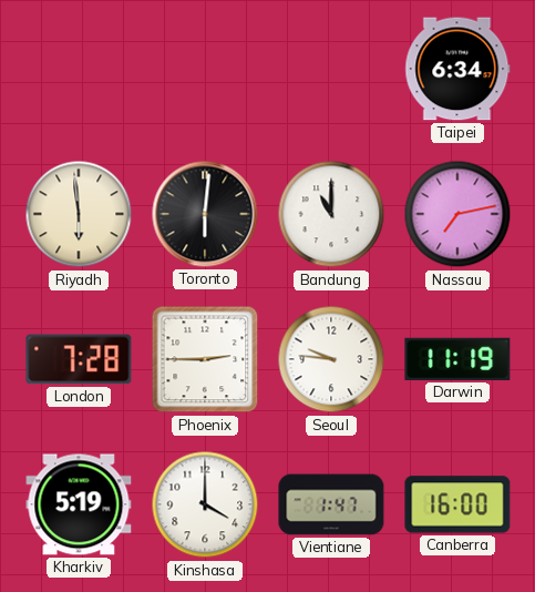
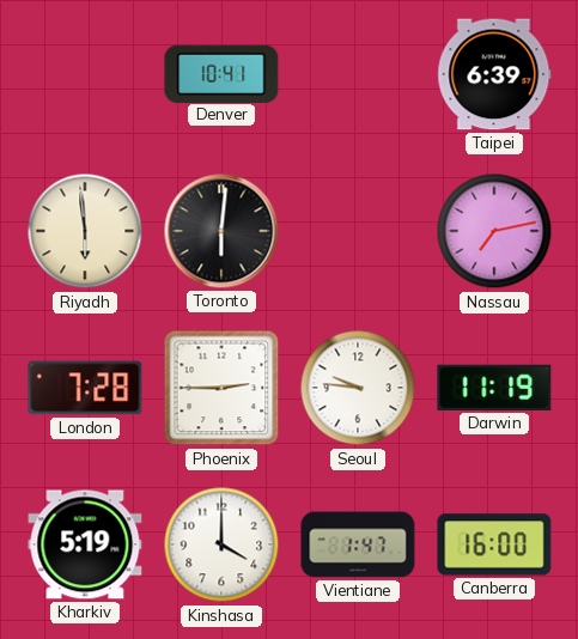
Denver: none -> 10:41
Taipei: 6:34 -> 6:39
Bandung: 11:00 -> none
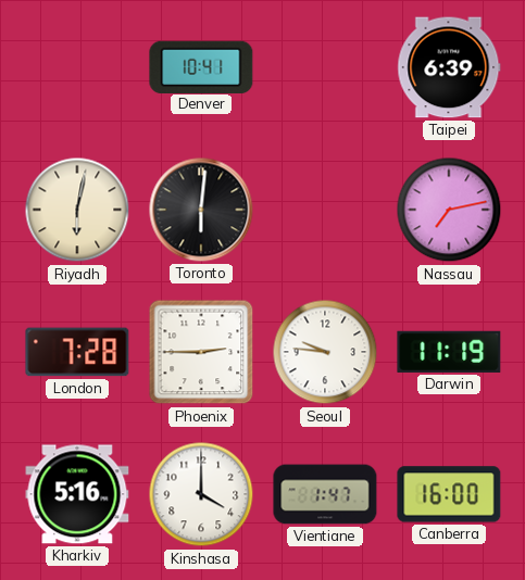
Riyadh: 5:59 -> 6:02
Kharkiv: 5:19 -> 5:16
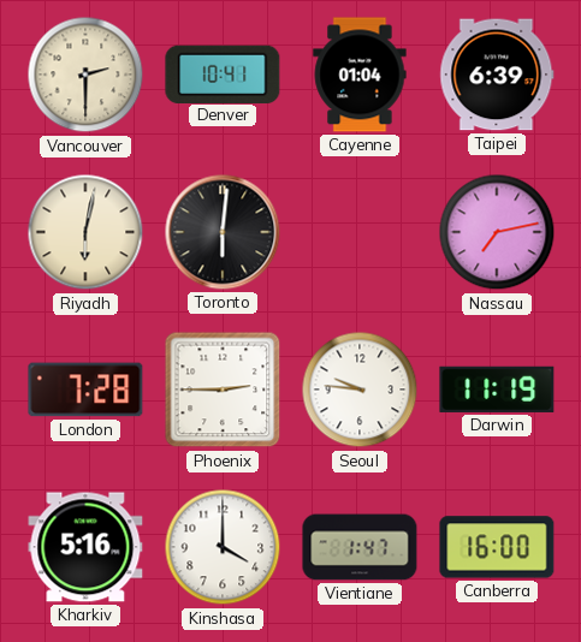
Vancouver: none -> 2:30
Cayenne: none -> 01:04
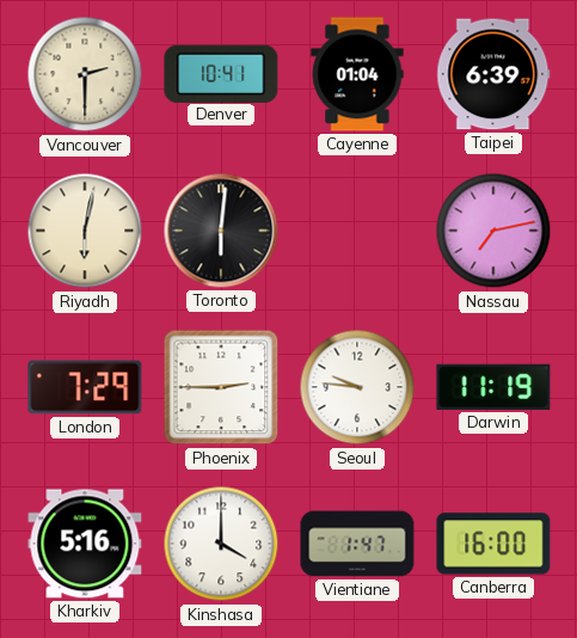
London: 7:28 -> 7:29
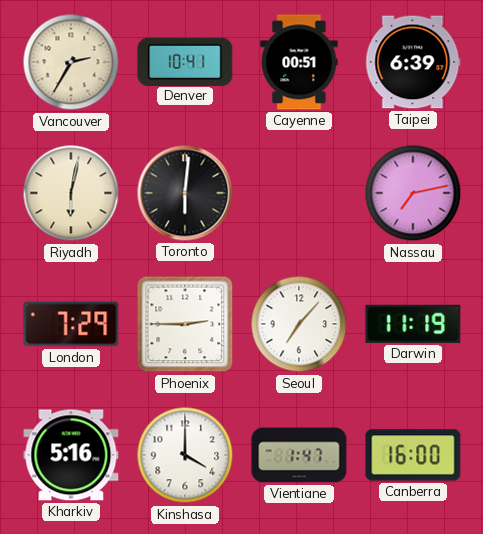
Vancouver: 2:30 -> 2:35
Cayenne: 01:04 -> 00:51
Seoul: 9:46 -> 7:07
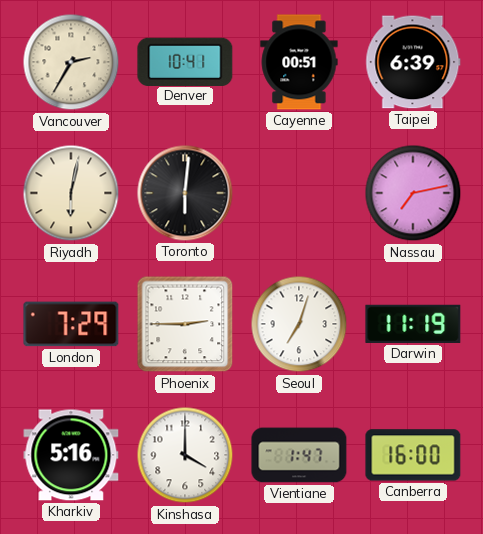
Seoul: 7:07 -> 7:03
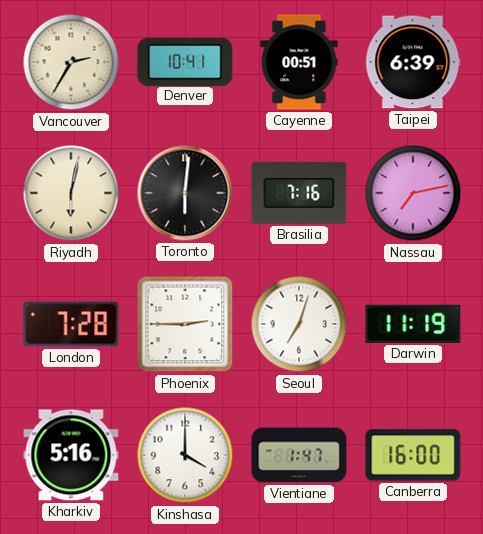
Brasilia: none -> 7:16
London: 7:29 -> 7:28
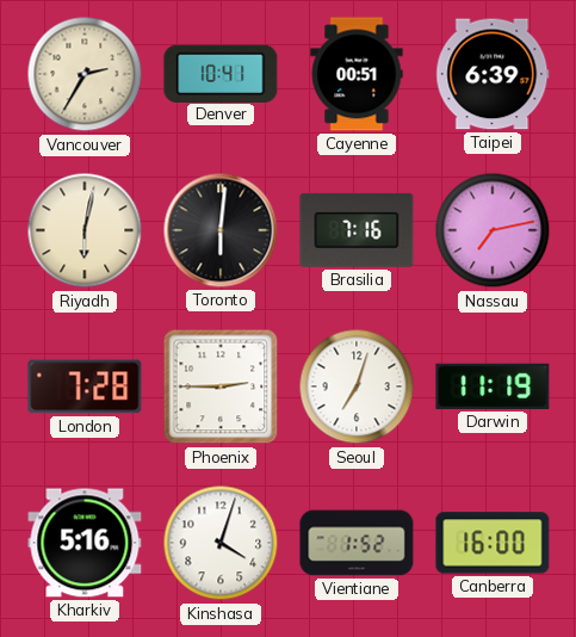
Kinshasa: 4:00 -> 4:03
Vientiane: 1:47 -> 1:52
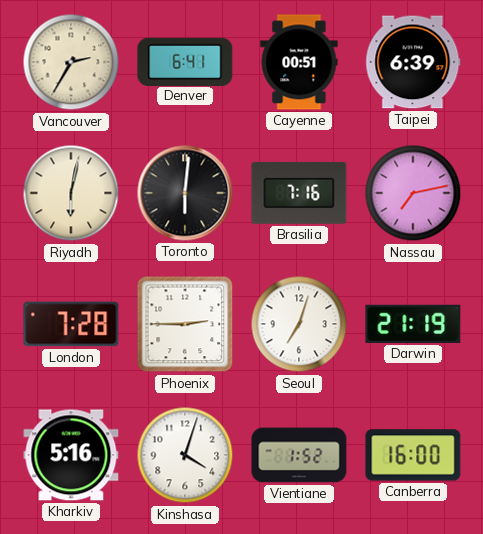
Denver: 10:41 -> 6:41
Darwin: 11:19 -> 21:19
